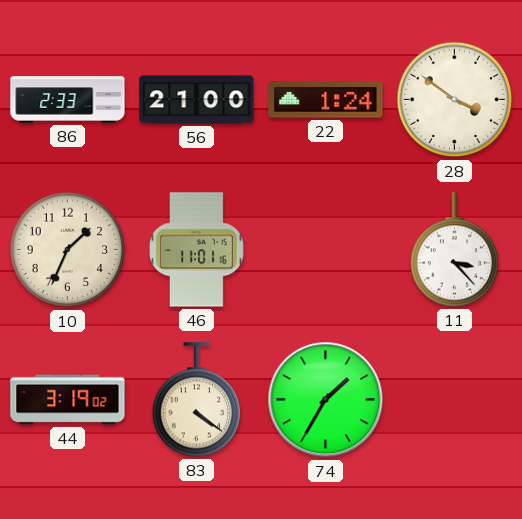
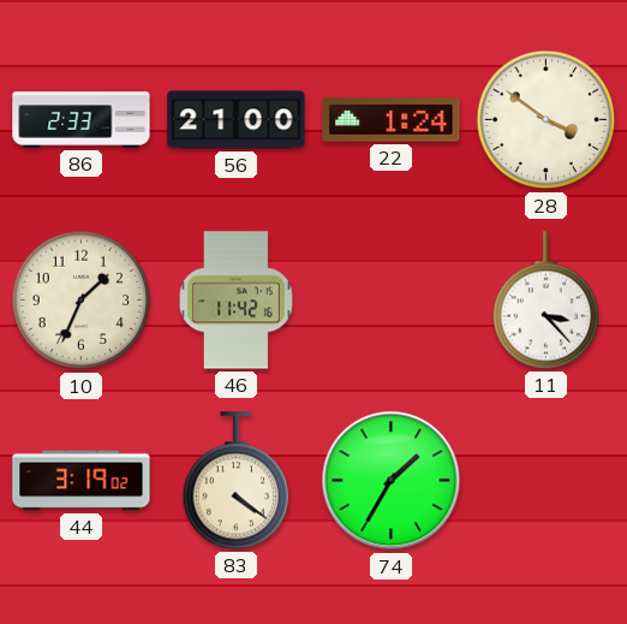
46: 11:01 -> 11:42
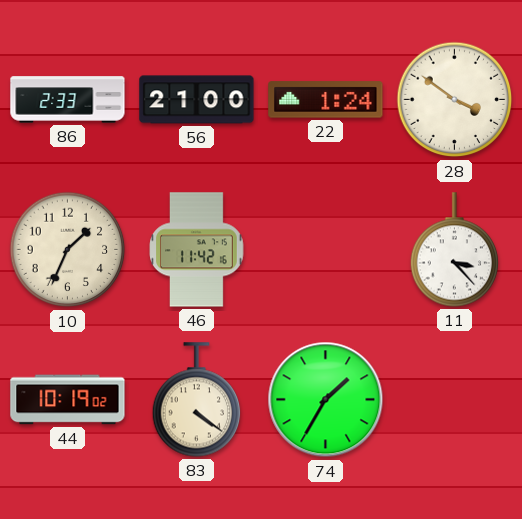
44: 3:19 -> 10:19
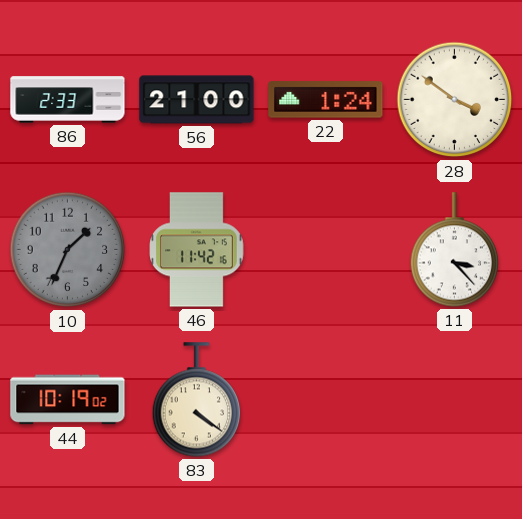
10 dial: cream -> grey
74: 1:35 -> none
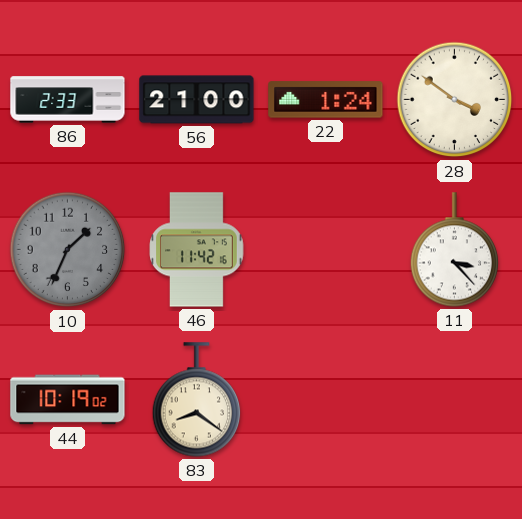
83: 4:21 -> 8:21
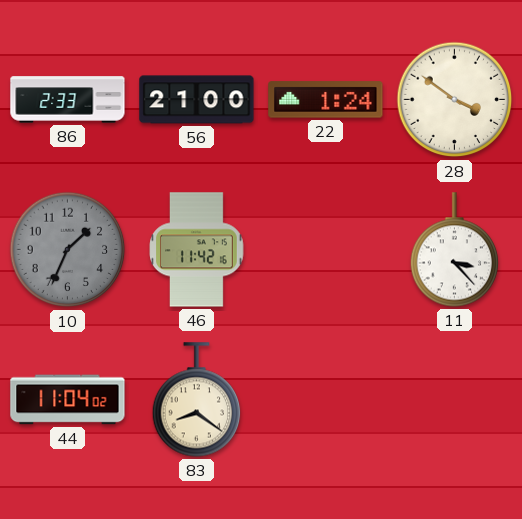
44: 10:19 -> 11:04
